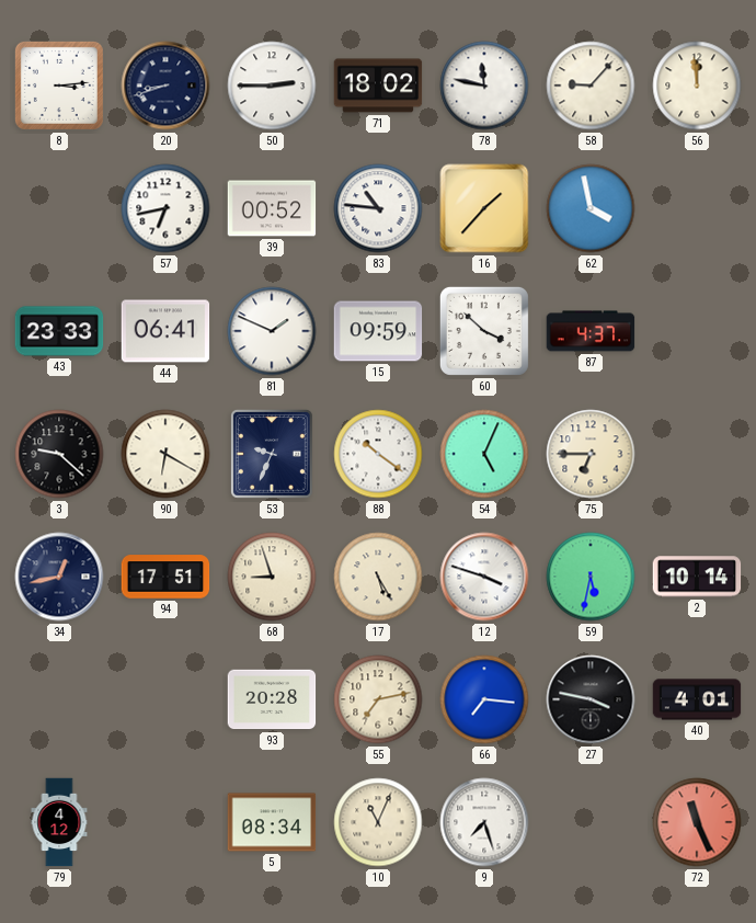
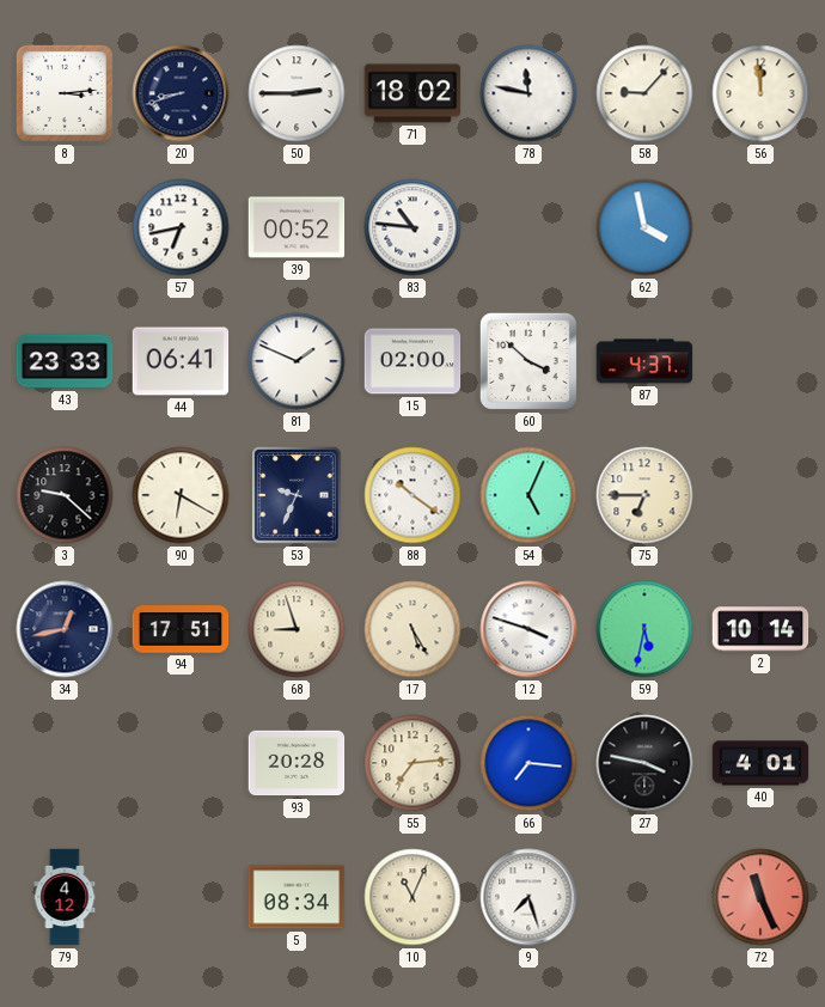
16: 1:37 -> none
15: 09:59 -> 02:00
55: 7:13 -> 7:14
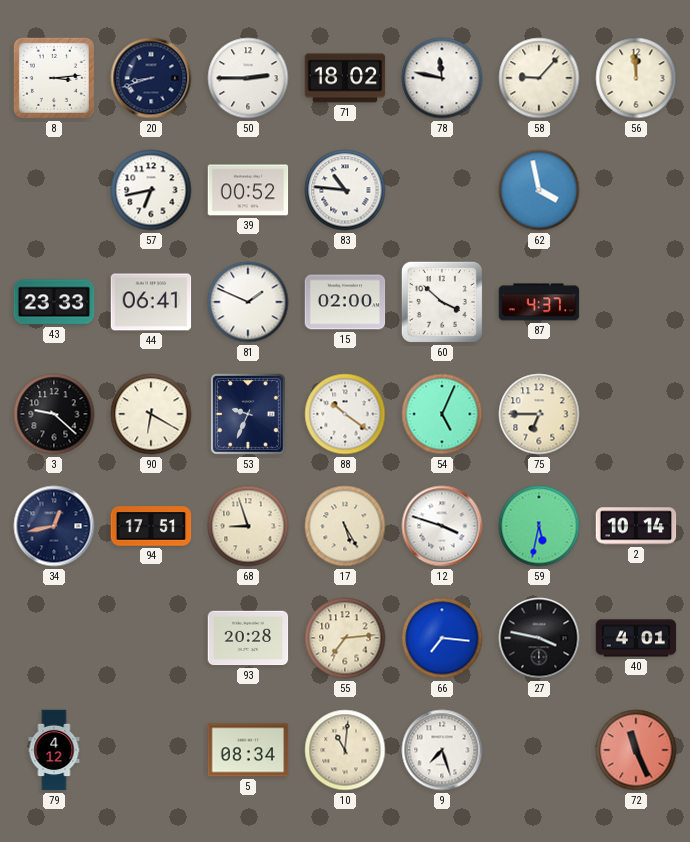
10: 11:04 -> 11:01
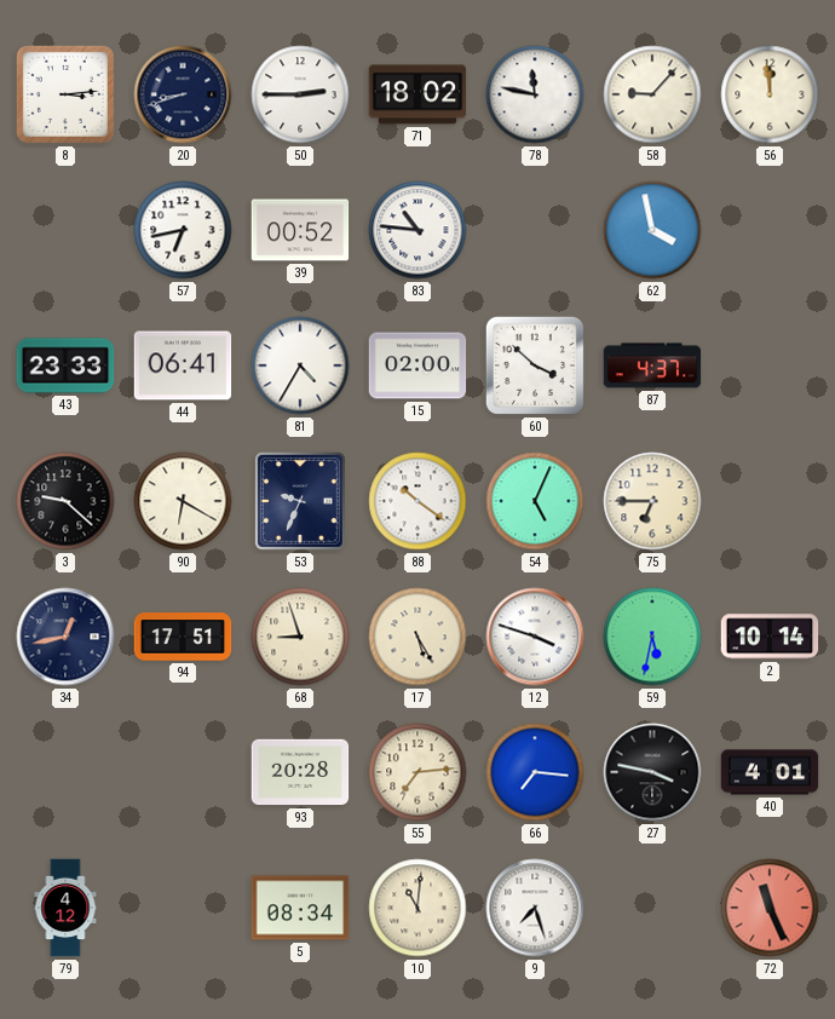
81: 1:49 -> 4:35
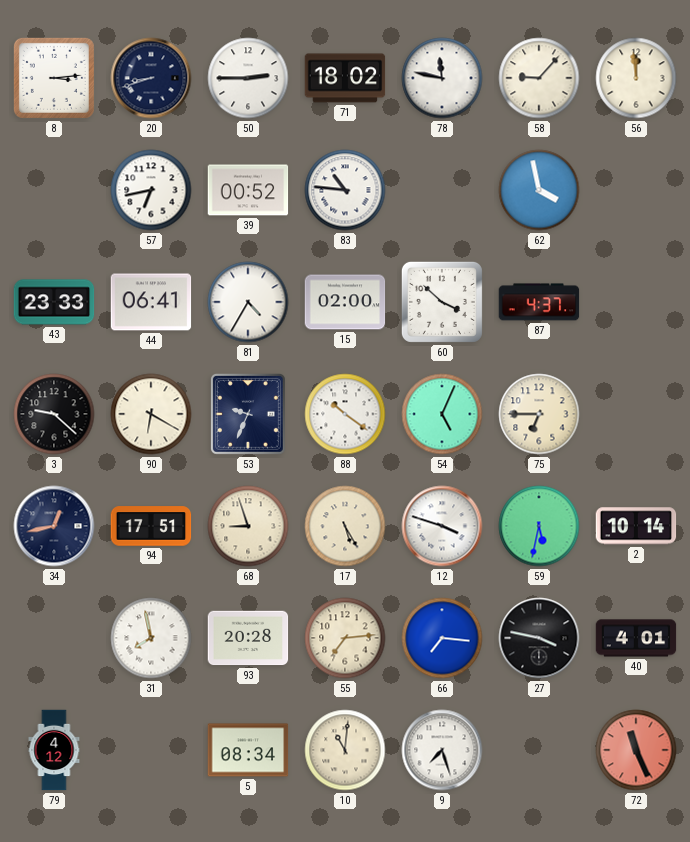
31: none -> 7:58
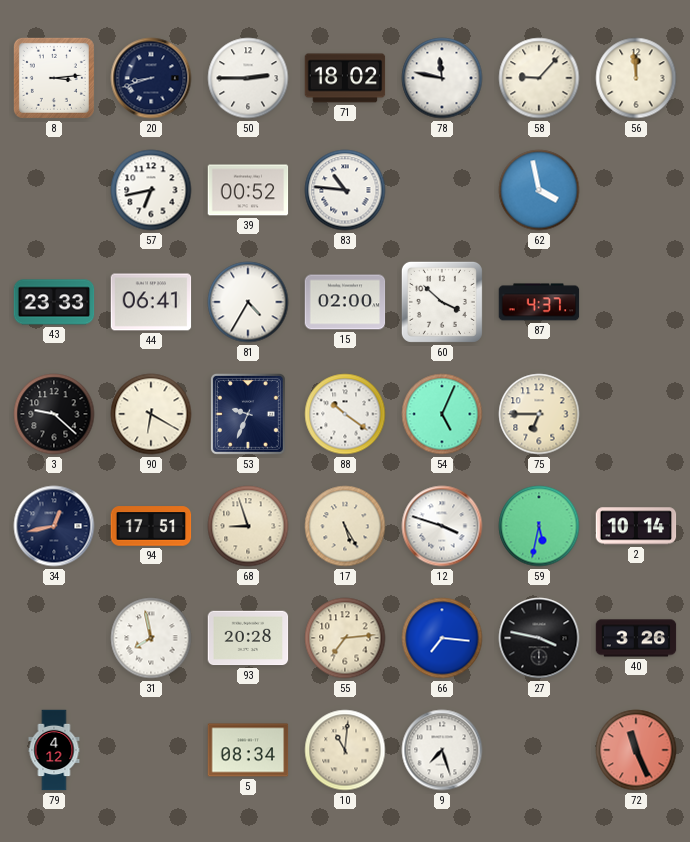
40: 4:01 -> 3:26
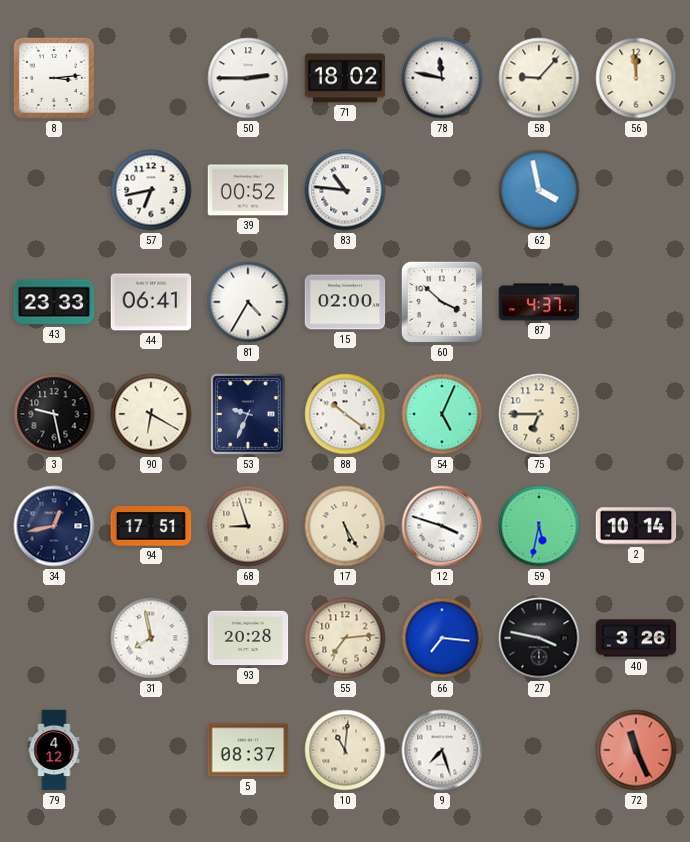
20: 8:42 -> none
3: 9:22 -> 9:28
5: 08:34 -> 08:37
